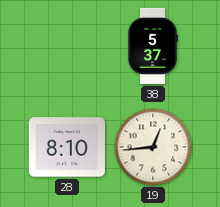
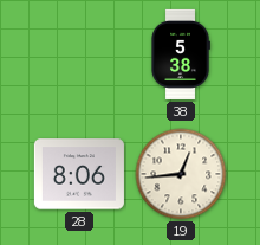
38: 5:37 -> 5:38
28: 8:10 -> 8:06
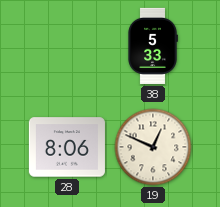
38: 5:38 -> 5:33
19: 12:44 -> 12:49
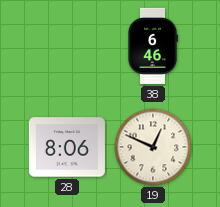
38: 5:33 -> 6:46
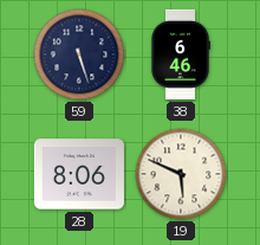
59: none -> 5:27
19: 12:49 -> 5:49
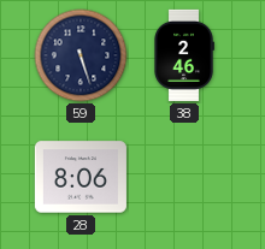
38: 6:46 -> 2:46
19: 5:49 -> none
